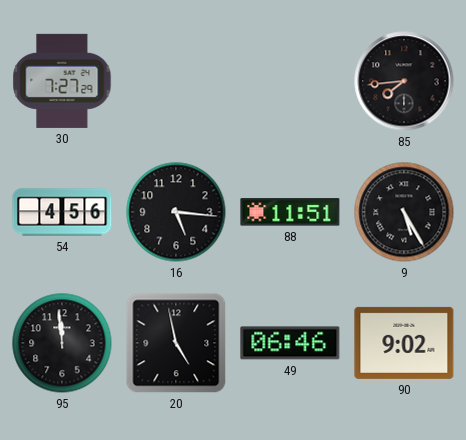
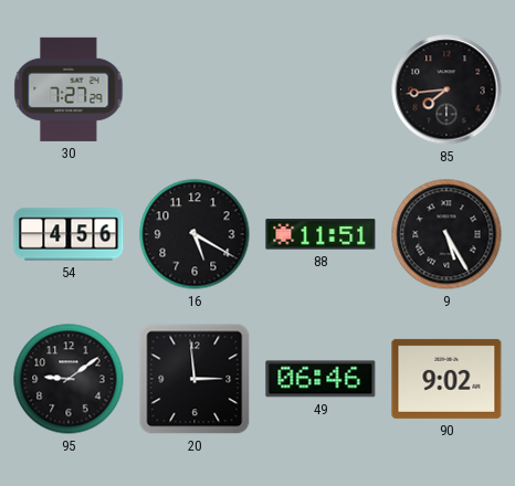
16: 5:16 -> 5:20
95: 11:59 -> 9:09
20: 4:58 -> 2:59
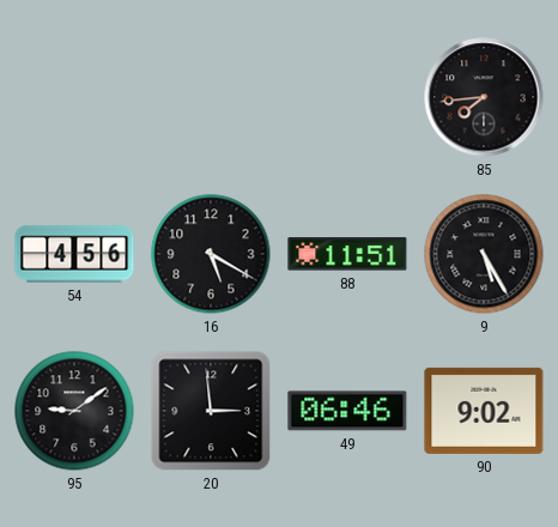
30: 7:27 -> none
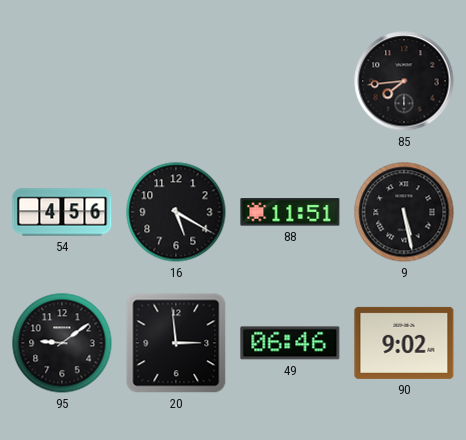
9: 5:25 -> 5:28
